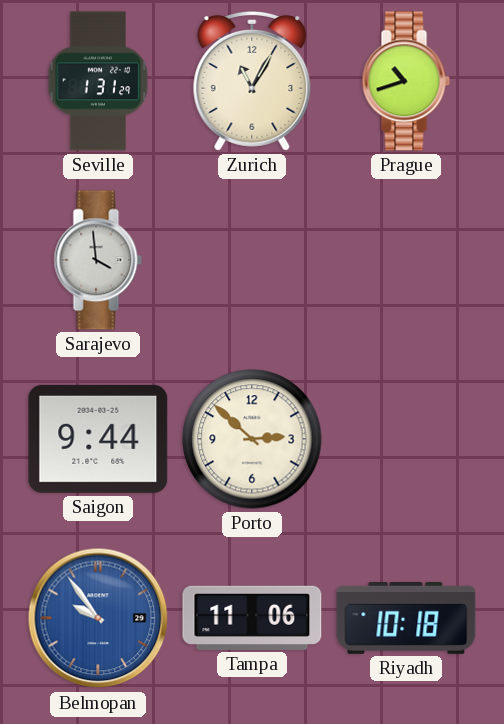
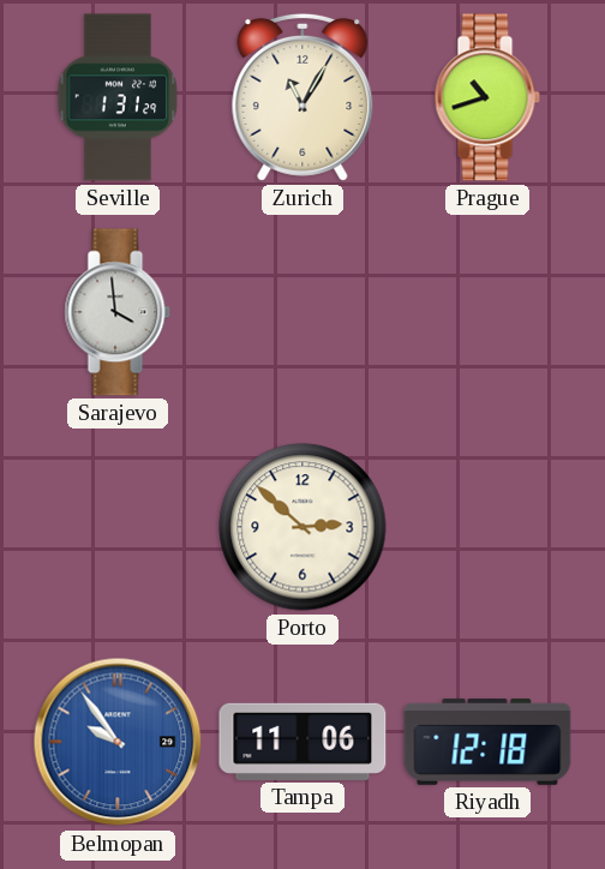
Saigon: 9:44 -> none
Riyadh: 10:18 -> 12:18
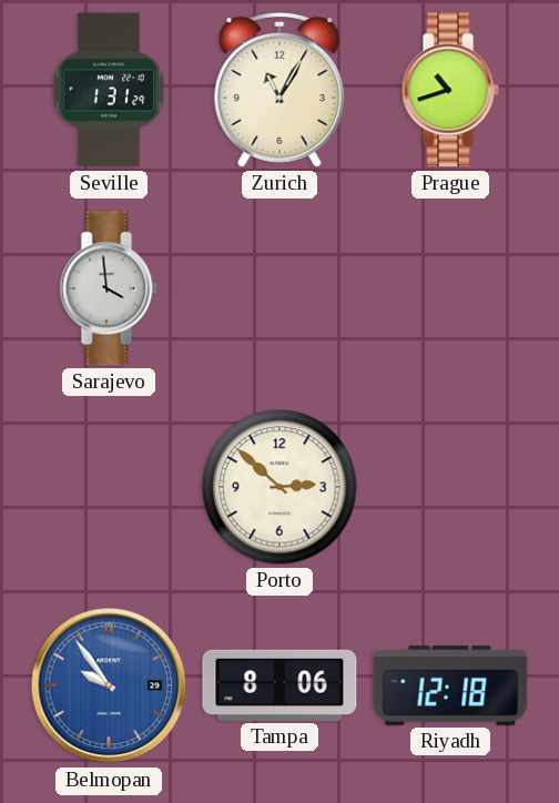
Tampa: 11:06 -> 8:06
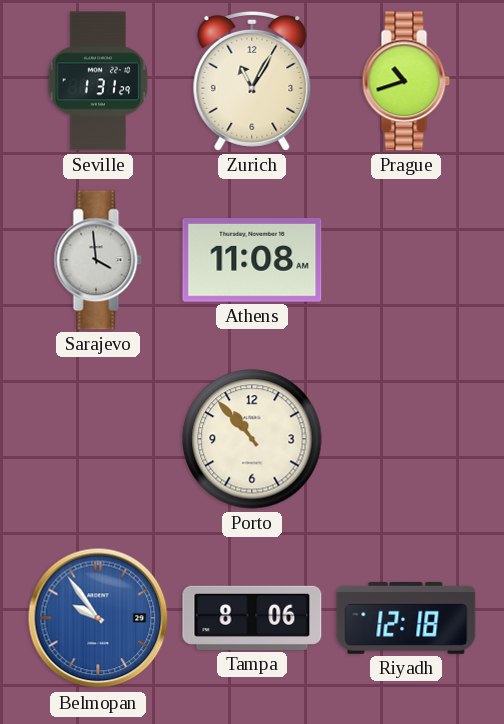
Athens: none -> 11:08
Porto: 2:52 -> 10:53
